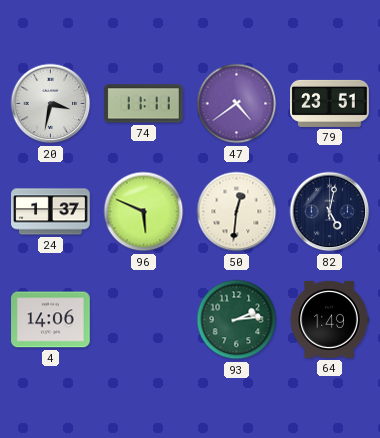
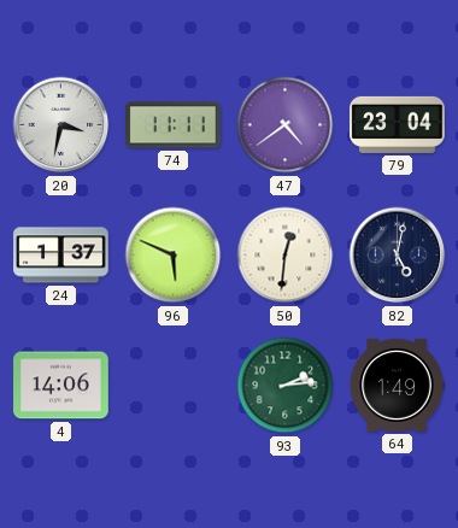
79: 23:51 -> 23:04
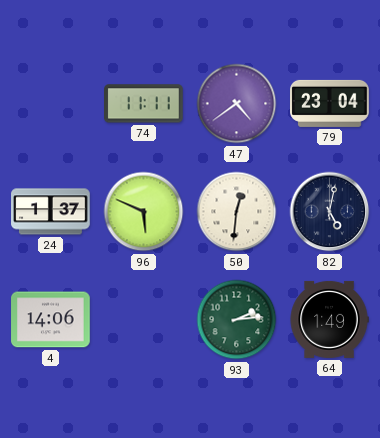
20: 3:32 -> none
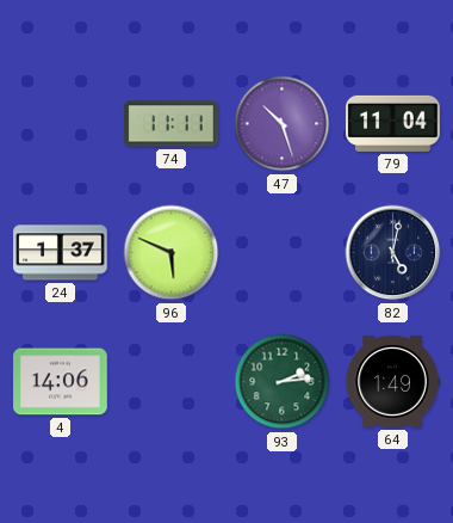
47: 4:39 -> 10:27
79: 23:04 -> 11:04
50: 12:31 -> none
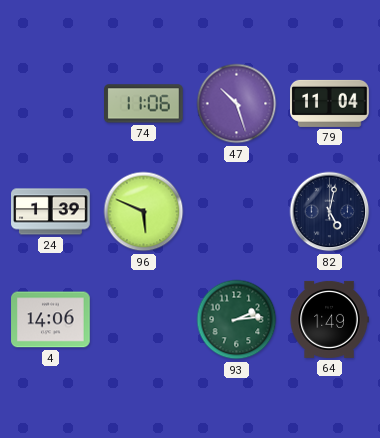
74: 11:11 -> 11:06
24: 1:37 -> 1:39
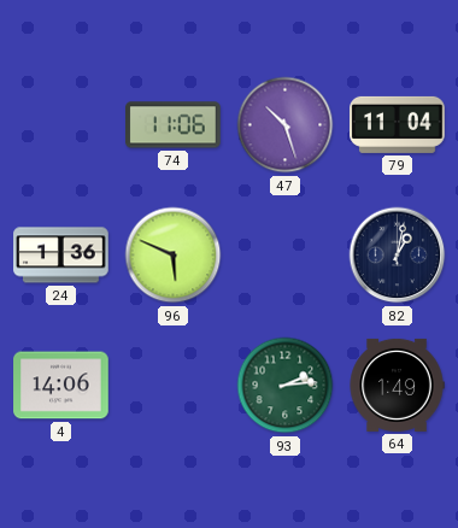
24: 1:39 -> 1:36
82: 5:02 -> 1:02
